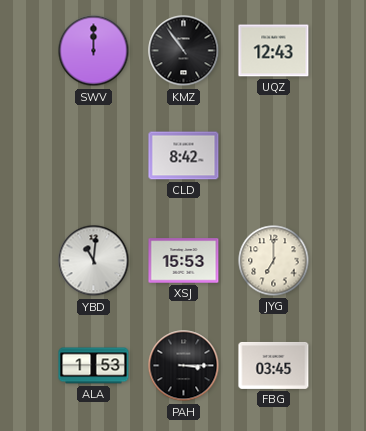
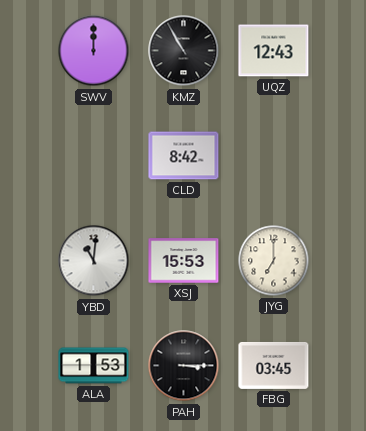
KMZ: 10:54 -> 10:55
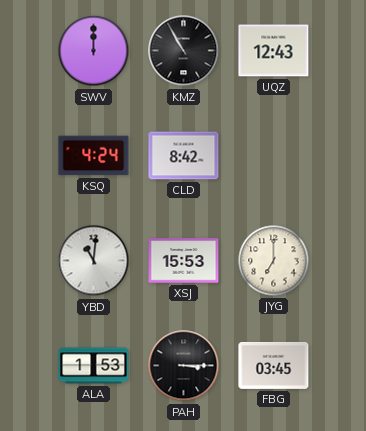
KSQ: none -> 4:24
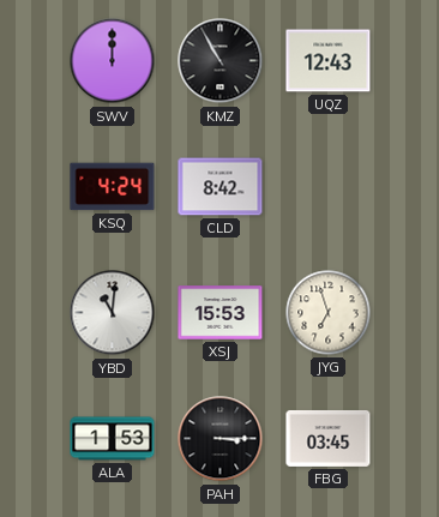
JYG: 7:00 -> 6:57
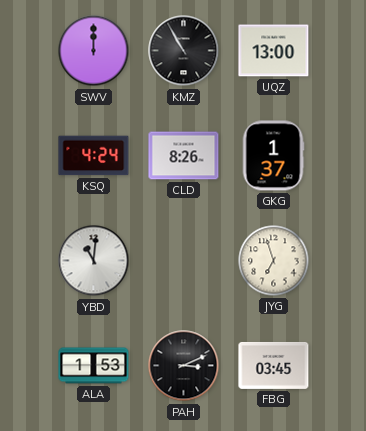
UQZ: 12:43 -> 13:00
CLD: 8:42 -> 8:26
GKG: none -> 1:37
XSJ: 15:53 -> none
PAH: 3:15 -> 3:11
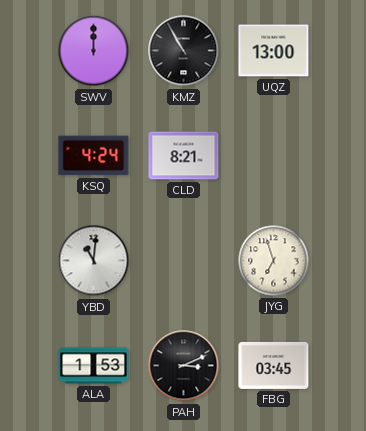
CLD: 8:26 -> 8:21
GKG: 1:37 -> none
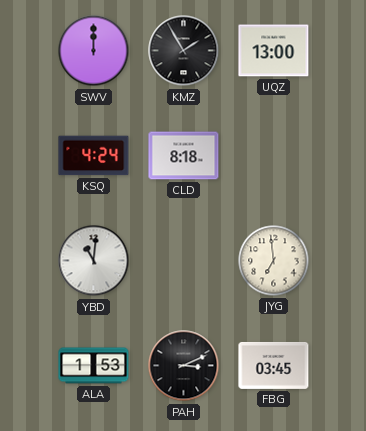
KMZ: 10:55 -> 1:55
CLD: 8:21 -> 8:18
JYG: 6:57 -> 6:59
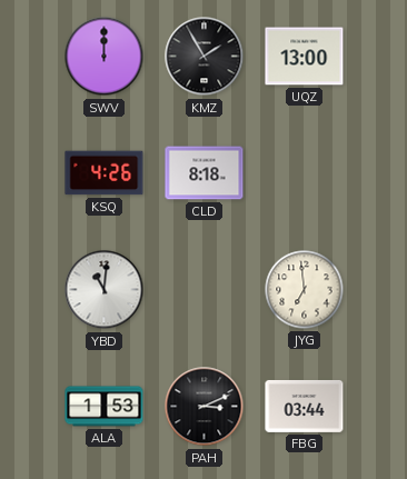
KSQ: 4:24 -> 4:26
FBG: 03:45 -> 03:44
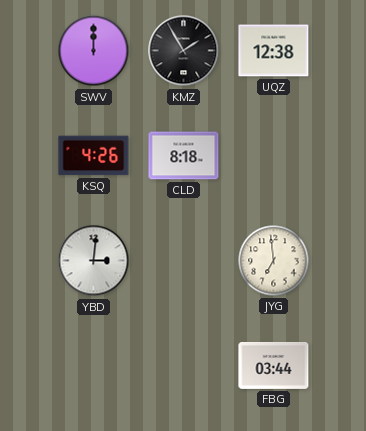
UQZ: 13:00 -> 12:38
YBD: 11:01 -> 3:01
ALA: 1:53 -> none
PAH: 3:11 -> none
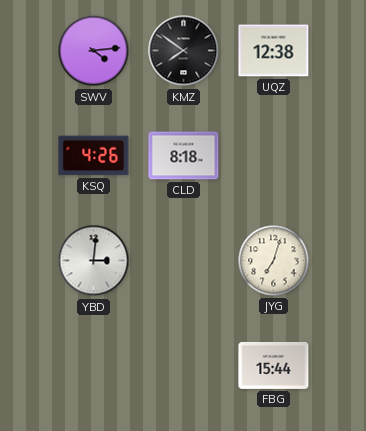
SWV: 12:00 -> 4:14
KMZ: 1:55 -> 7:51
JYG: 6:59 -> 7:03
FBG: 03:44 -> 15:44
